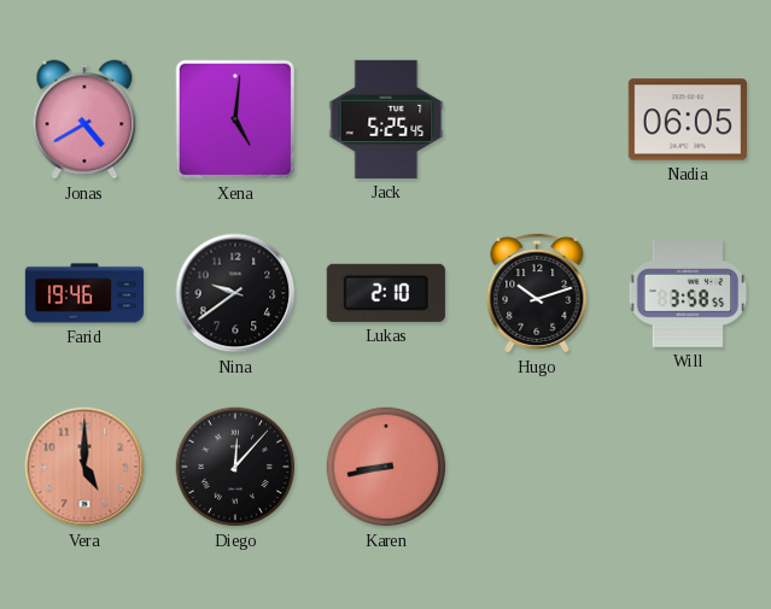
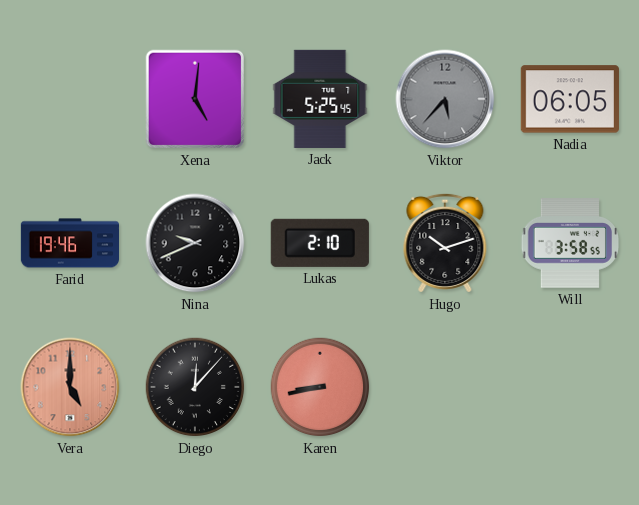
Jonas: 4:40 -> none
Viktor: none -> 5:37
Nina: 9:39 -> 9:41
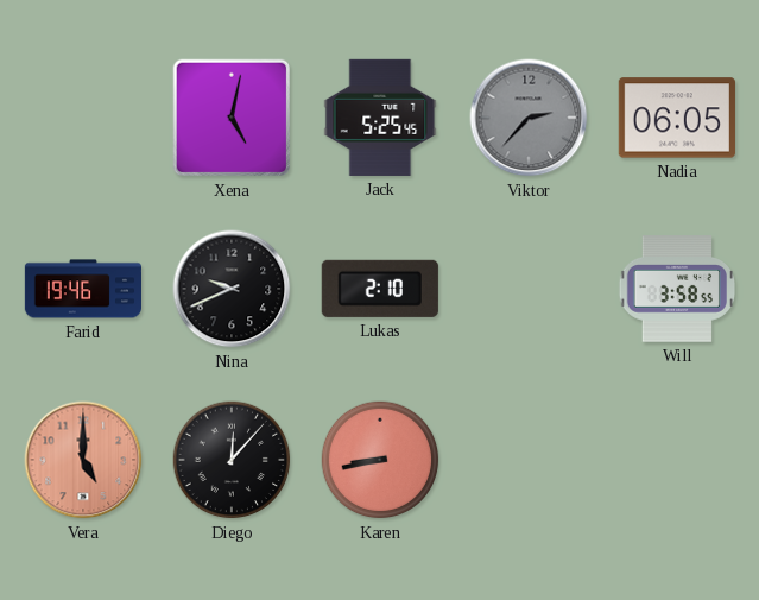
Xena: 5:01 -> 5:02
Viktor: 5:37 -> 2:37
Hugo: 10:12 -> none
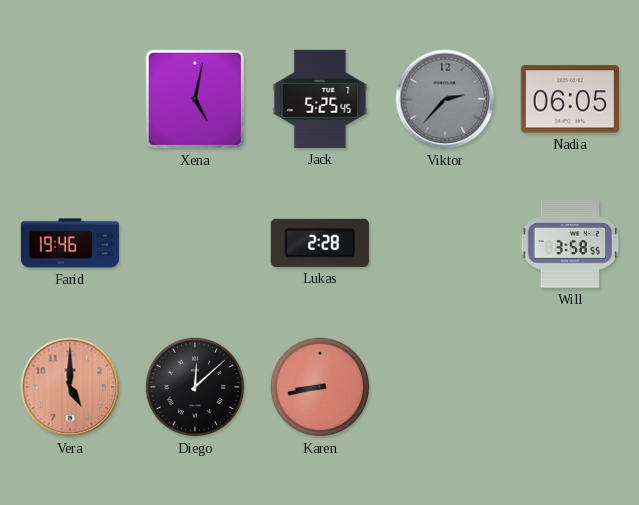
Nina: 9:41 -> none
Lukas: 2:10 -> 2:28
Diego: 12:07 -> 12:08
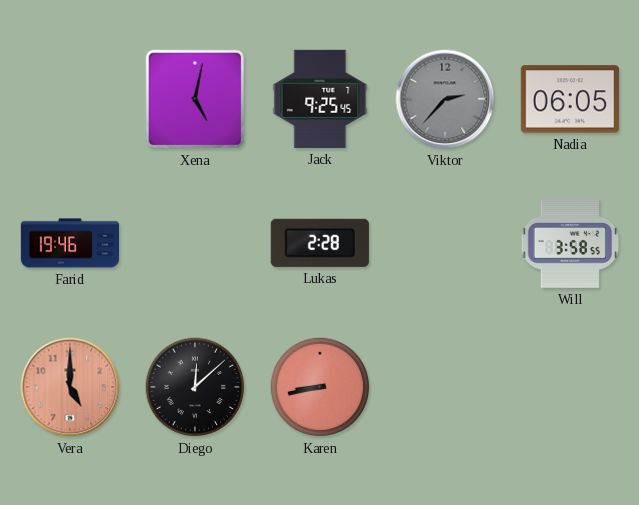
Jack: 5:25 -> 9:25
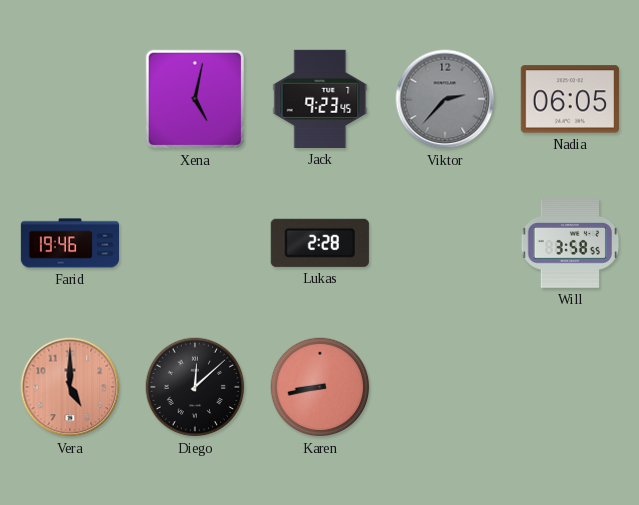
Jack: 9:25 -> 9:23
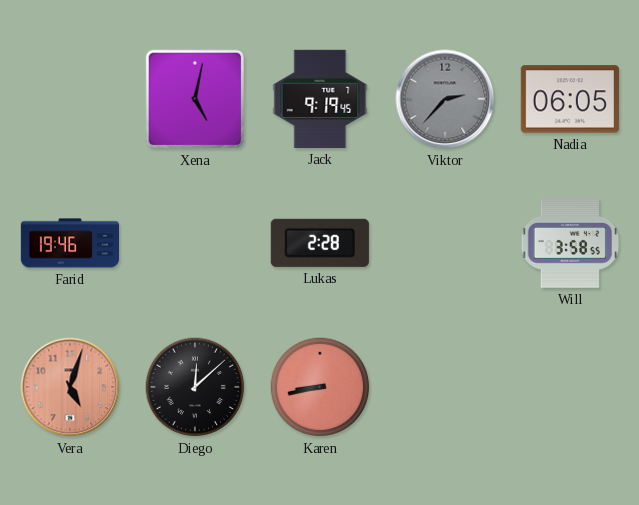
Jack: 9:23 -> 9:19
Vera: 5:00 -> 5:03
